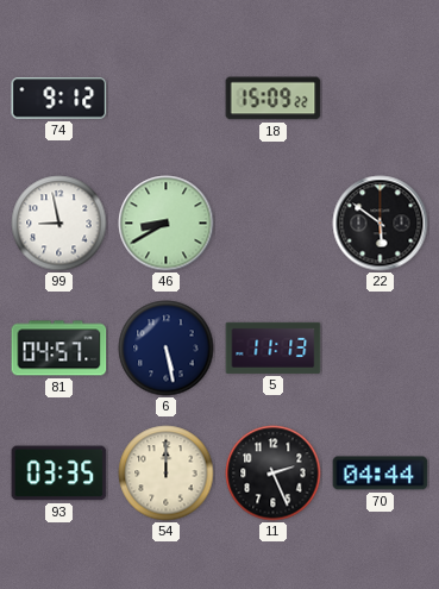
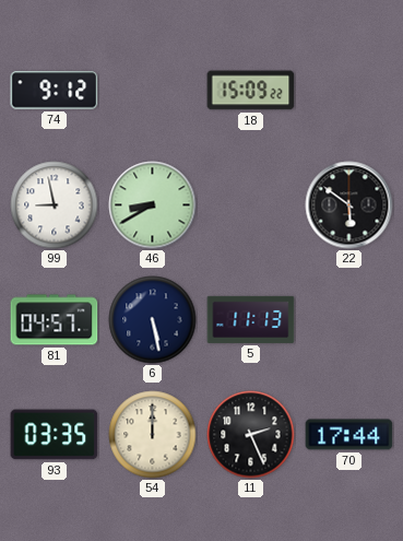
70: 04:44 -> 17:44
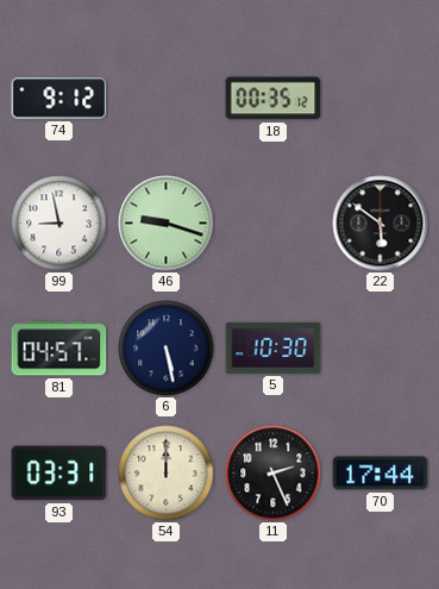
18: 15:09 -> 00:35
46: 8:40 -> 9:18
5: 11:13 -> 10:30
93: 03:35 -> 03:31
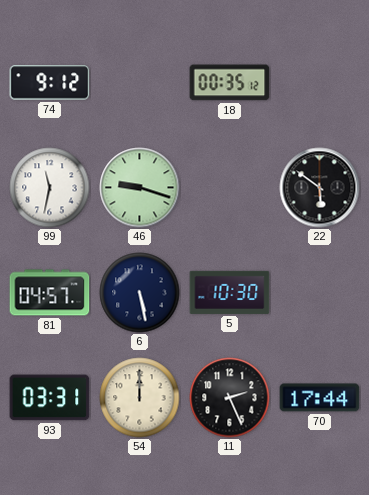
99: 8:58 -> 11:32
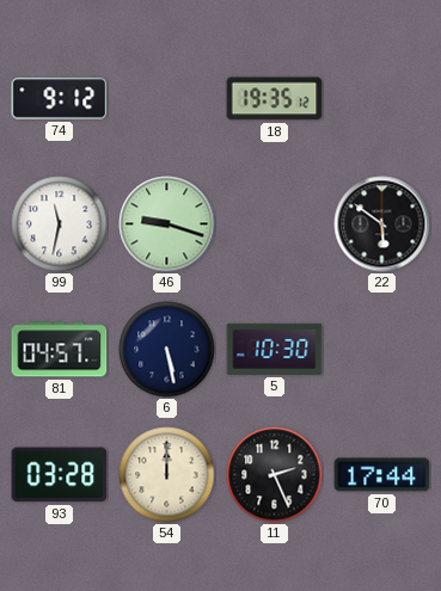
18: 00:35 -> 19:35
93: 03:31 -> 03:28
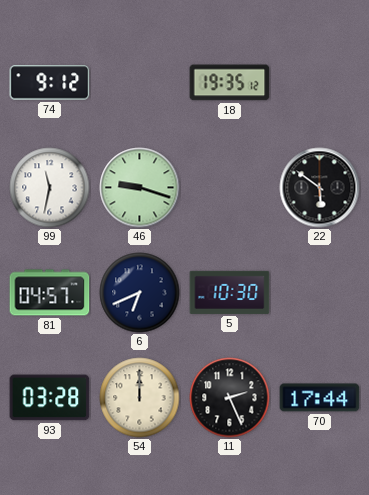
6: 5:28 -> 6:41
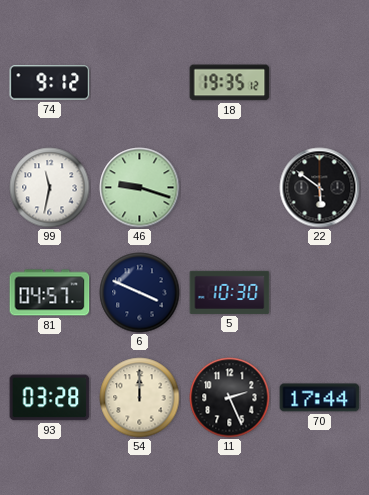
6: 6:41 -> 3:49
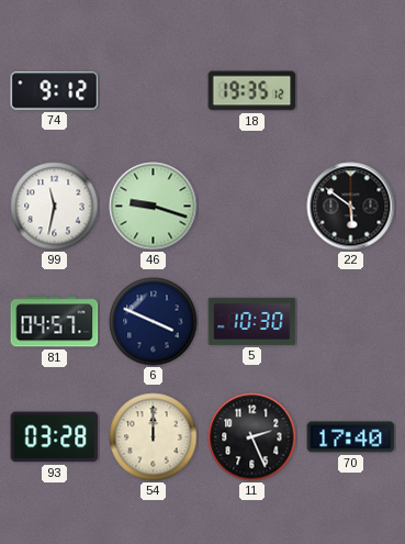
70: 17:44 -> 17:40
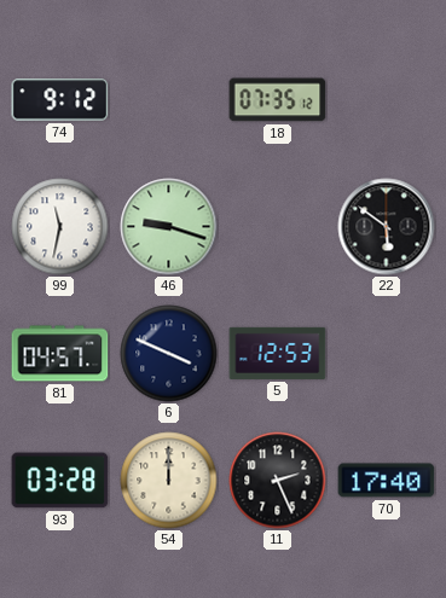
18: 19:35 -> 07:35
5: 10:30 -> 12:53
